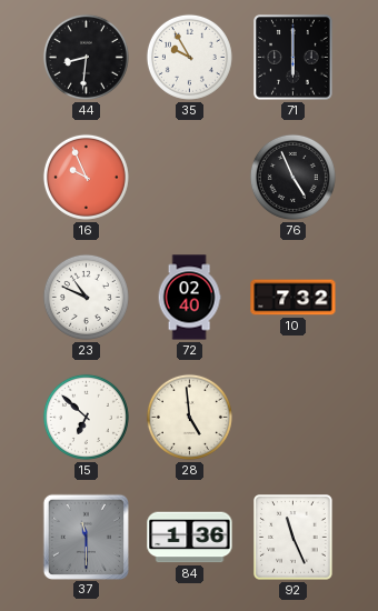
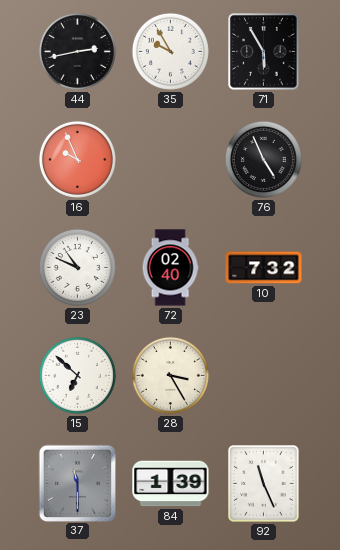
44: 8:31 -> 2:43
71: 6:00 -> 5:55
28: 4:59 -> 3:25
84: 1:36 -> 1:39
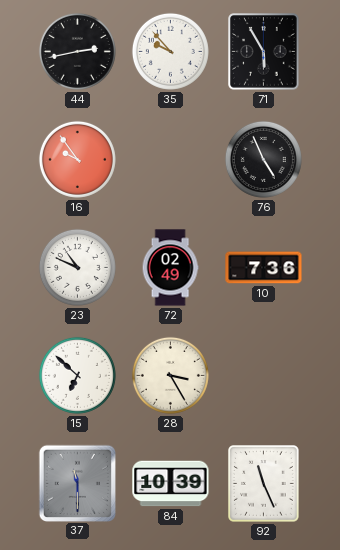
35: 9:55 -> 9:53
16: 9:56 -> 9:54
72: 02:40 -> 02:49
10: 7:32 -> 7:36
84: 1:39 -> 10:39
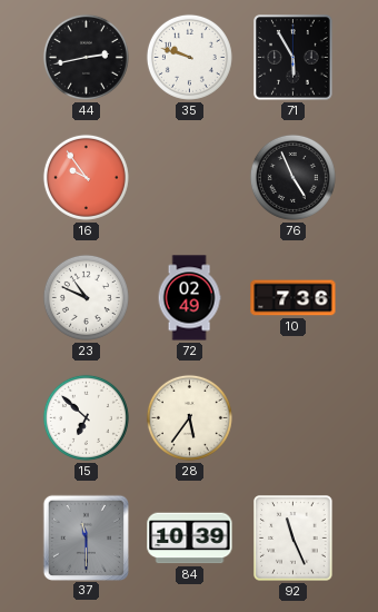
35: 9:53 -> 9:48
28: 3:25 -> 5:36
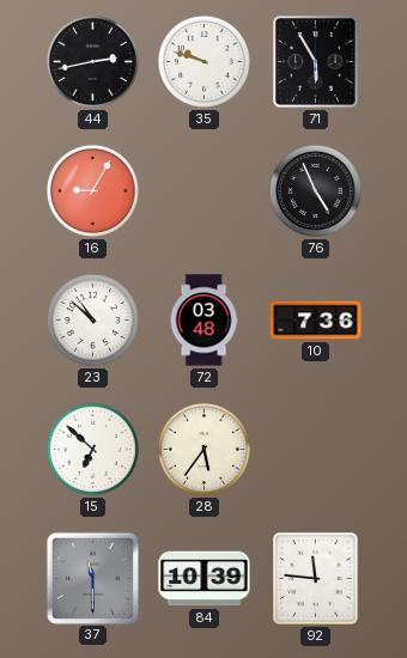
16: 9:54 -> 9:05
23: 10:49 -> 10:52
72: 02:49 -> 03:48
92: 11:26 -> 11:46
